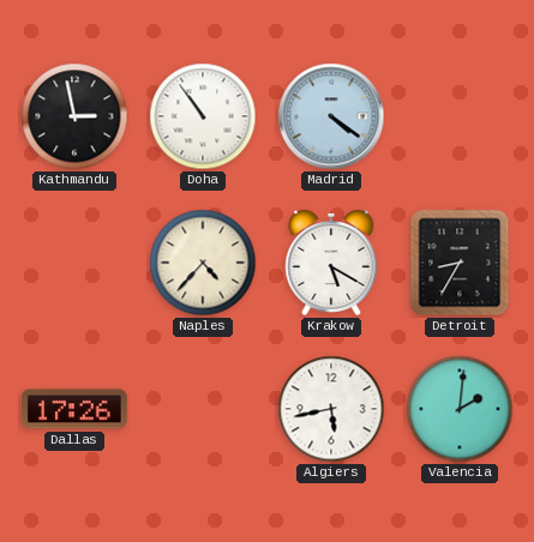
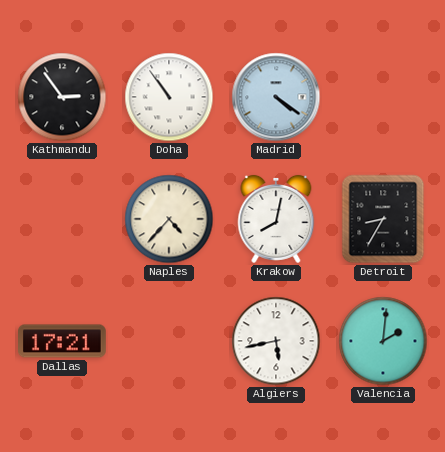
Kathmandu: 2:58 -> 2:54
Krakow: 5:20 -> 8:02
Dallas: 17:26 -> 17:21
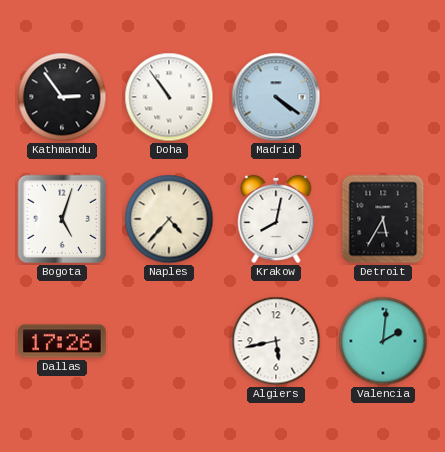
Bogota: none -> 5:03
Detroit: 8:35 -> 5:35
Dallas: 17:21 -> 17:26
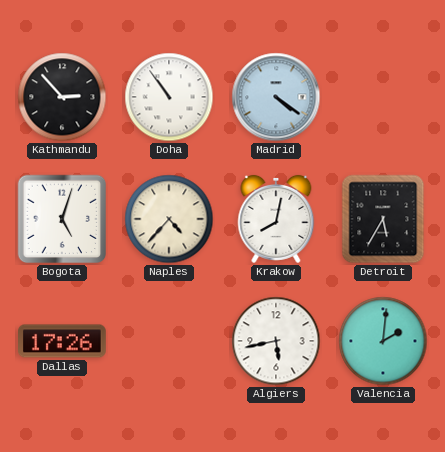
Kathmandu: 2:54 -> 2:53
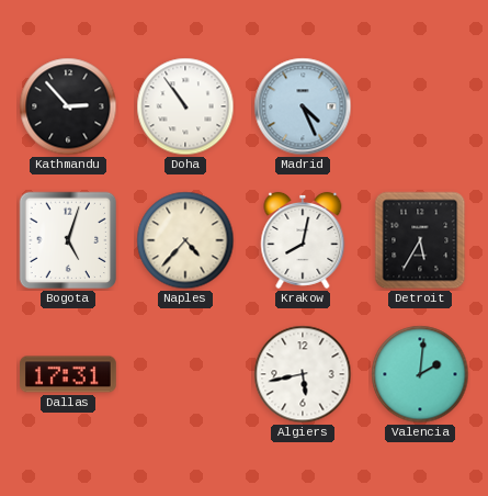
Madrid: 4:21 -> 4:26
Dallas: 17:26 -> 17:31
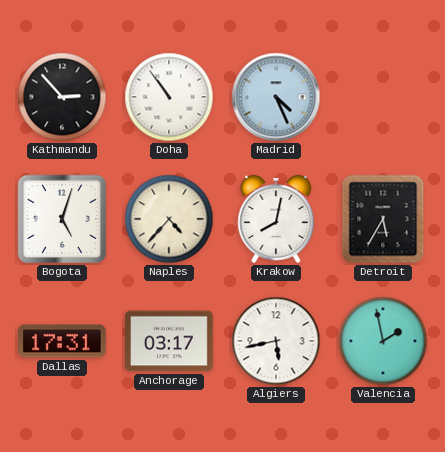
Anchorage: none -> 03:17
Valencia: 2:01 -> 1:58
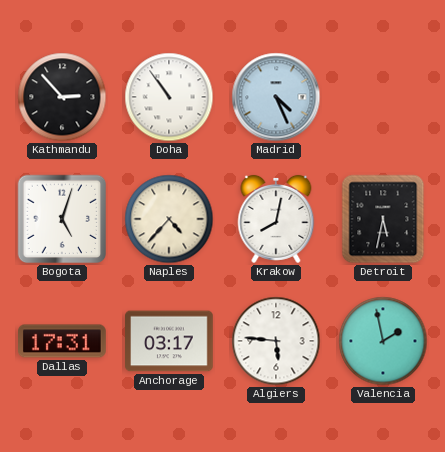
Detroit: 5:35 -> 5:32
Algiers: 5:43 -> 5:46
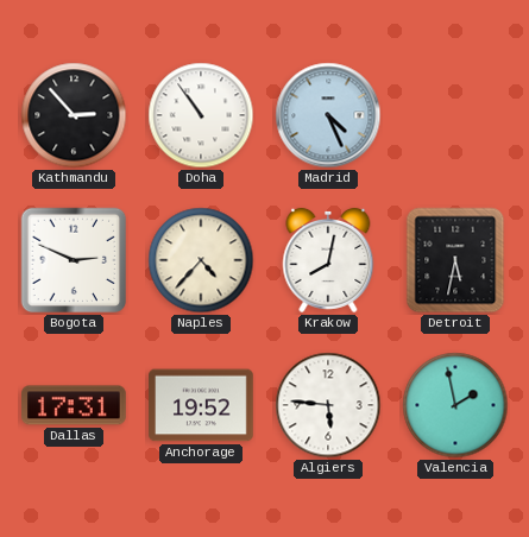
Bogota: 5:03 -> 2:49
Anchorage: 03:17 -> 19:52
